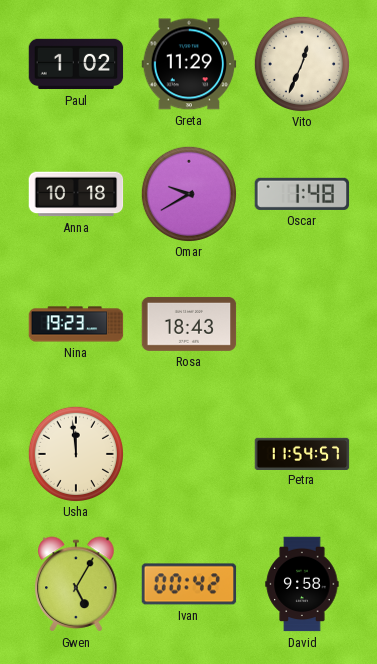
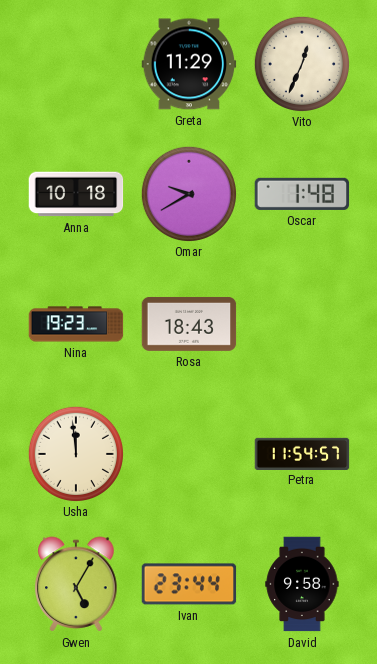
Paul: 1:02 -> none
Ivan: 00:42 -> 23:44
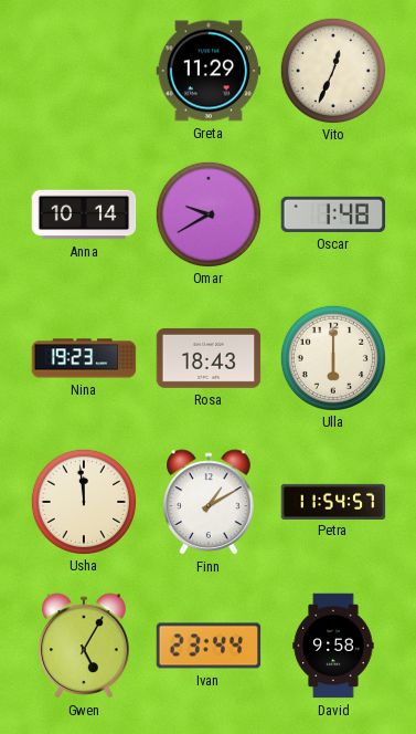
Anna: 10:18 -> 10:14
Ulla: none -> 6:00
Finn: none -> 1:10
